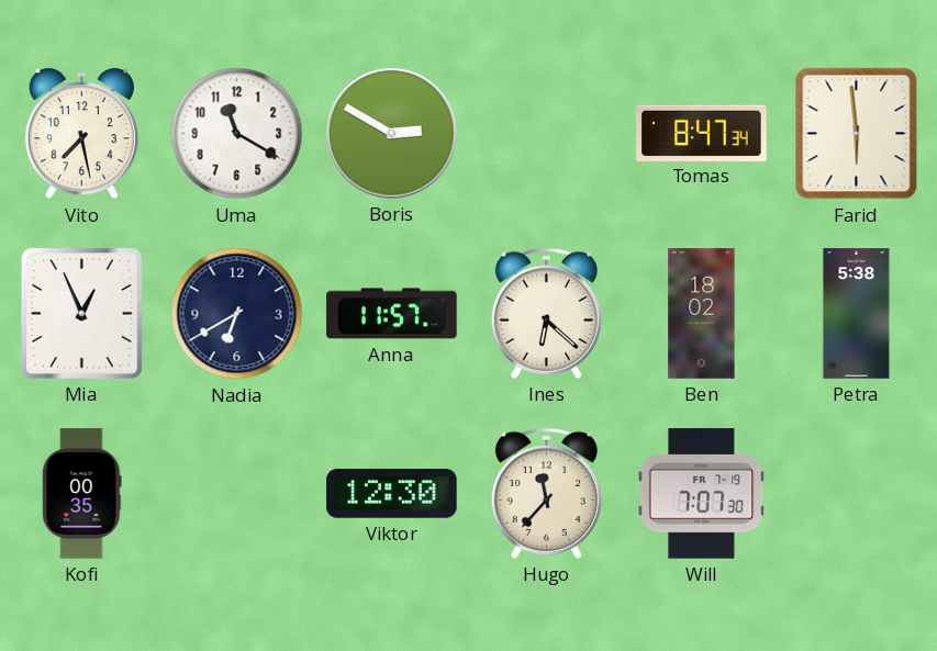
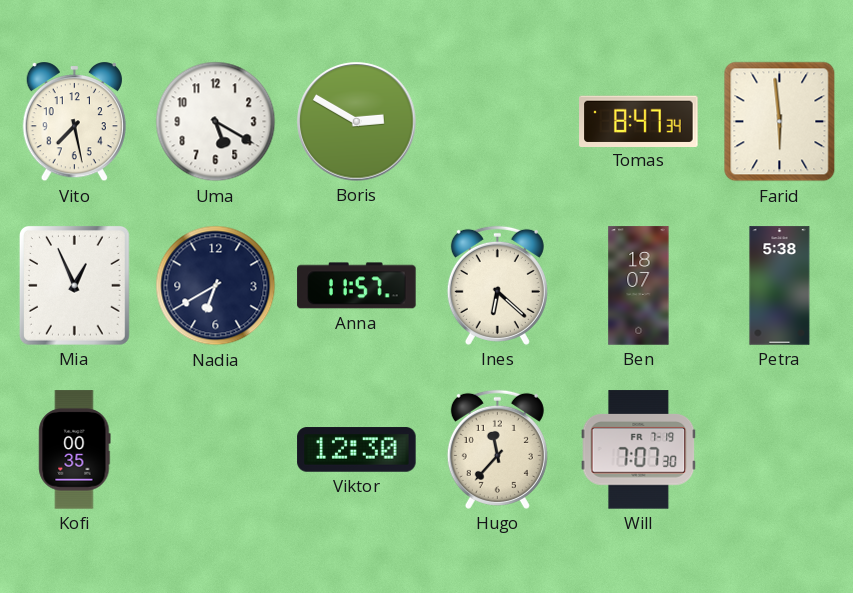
Uma: 11:20 -> 5:20
Ben: 18:02 -> 18:07
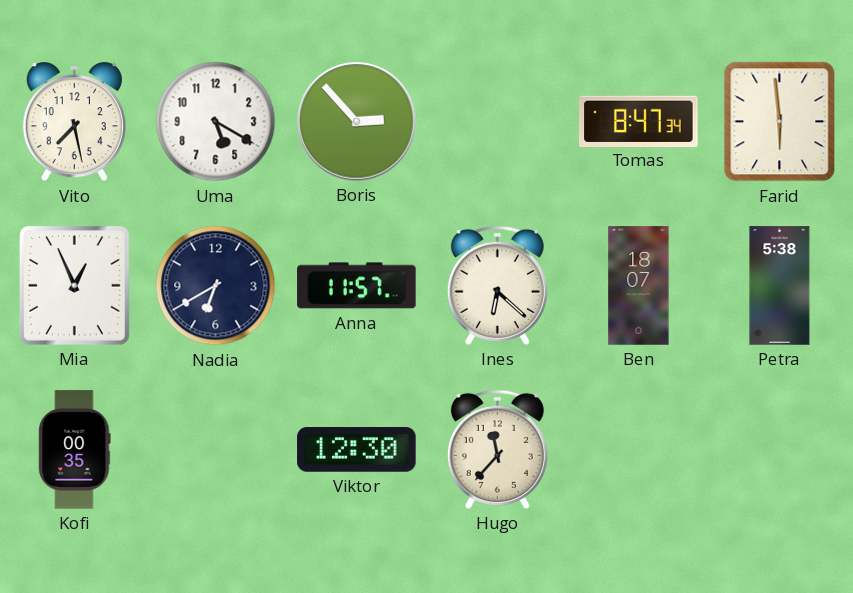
Boris: 2:50 -> 2:53
Will: 7:07 -> none
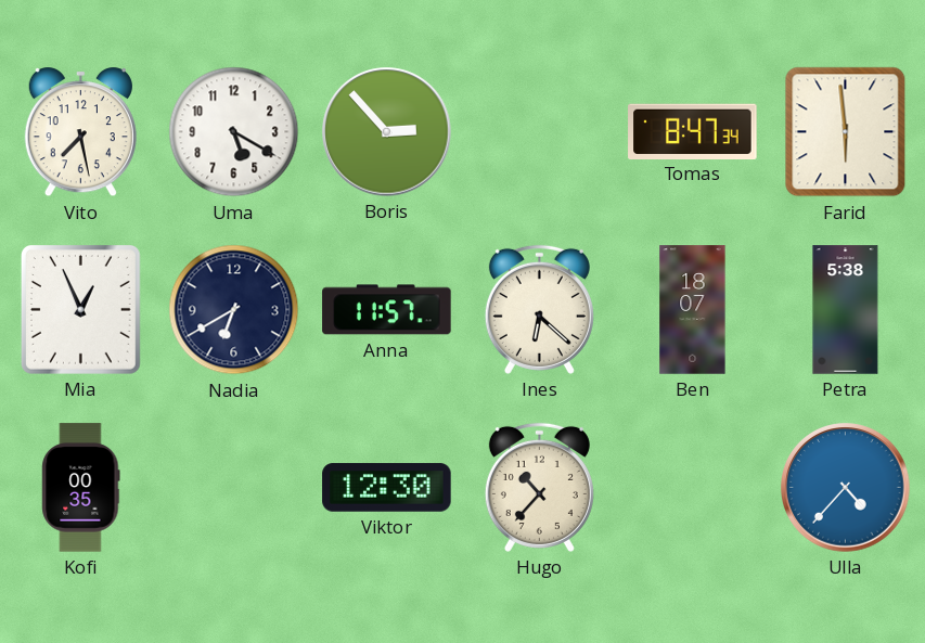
Hugo: 11:37 -> 10:37
Ulla: none -> 4:37
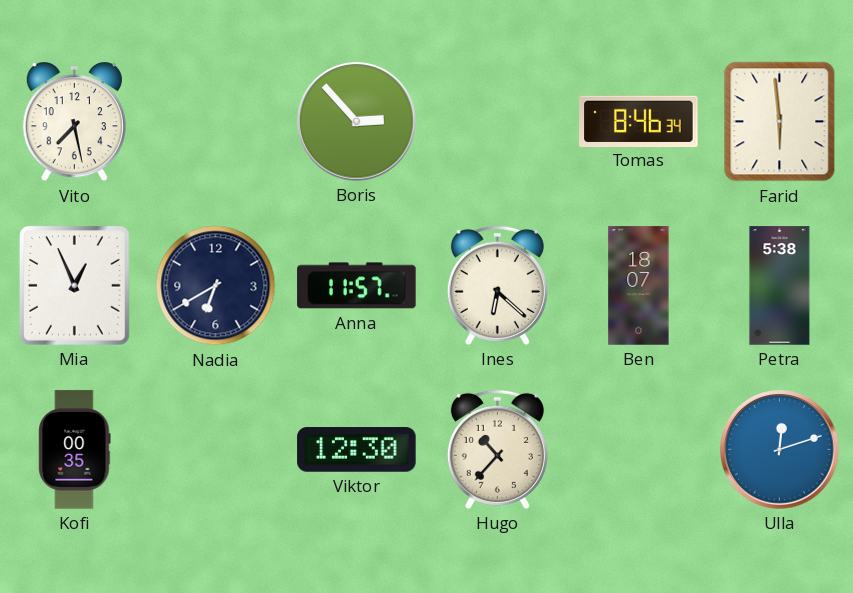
Uma: 5:20 -> none
Tomas: 8:47 -> 8:46
Ulla: 4:37 -> 12:12
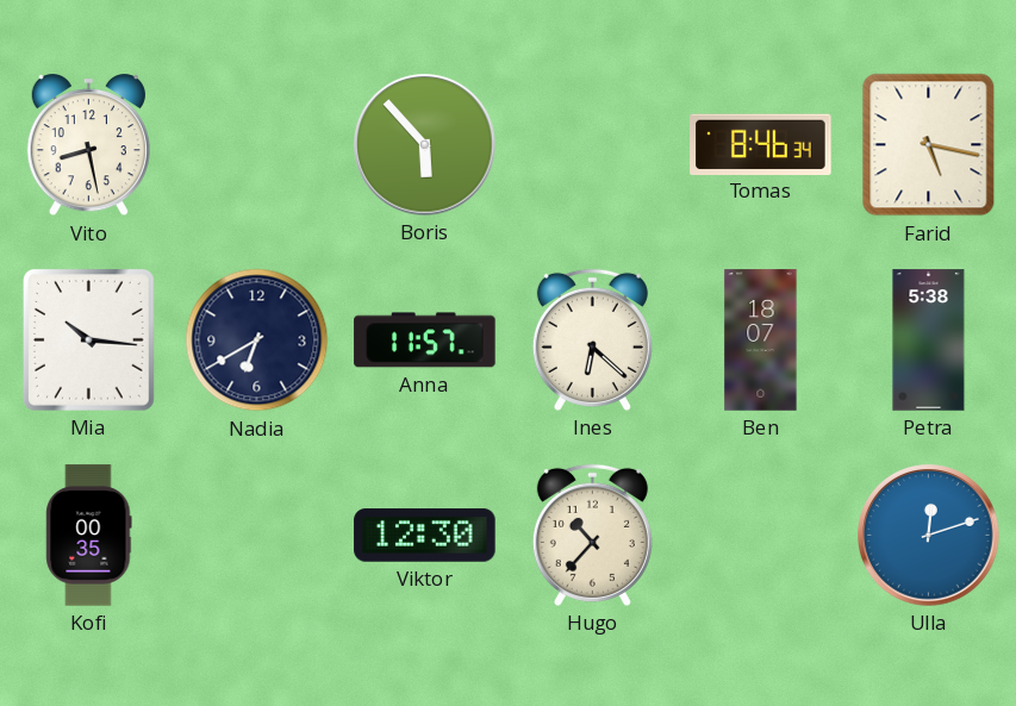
Vito: 7:28 -> 8:28
Boris: 2:53 -> 5:53
Farid: 5:59 -> 5:17
Mia: 12:56 -> 10:16
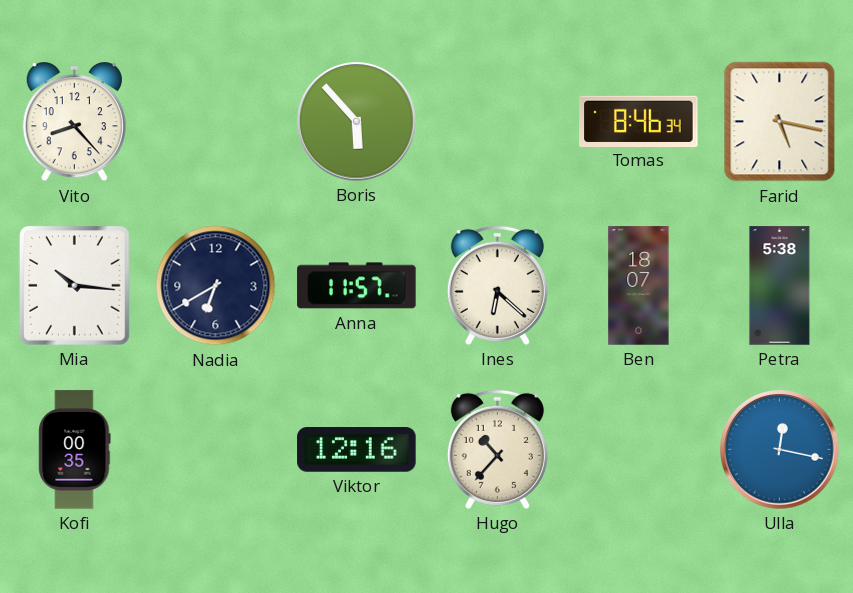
Vito: 8:28 -> 8:23
Viktor: 12:30 -> 12:16
Ulla: 12:12 -> 12:17
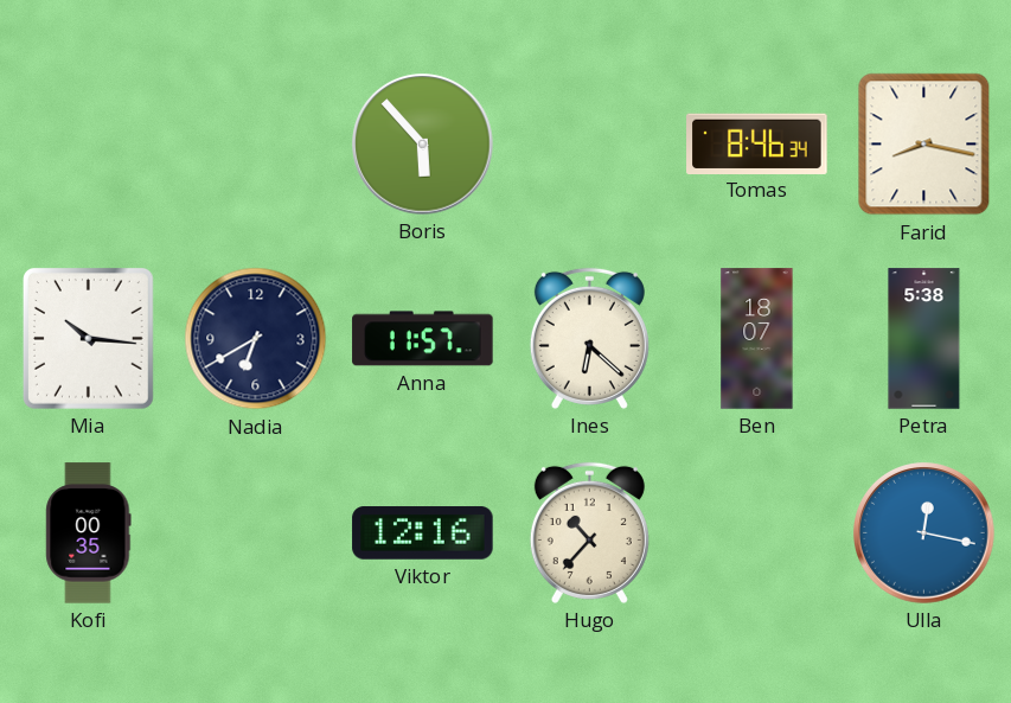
Vito: 8:23 -> none
Farid: 5:17 -> 8:17
